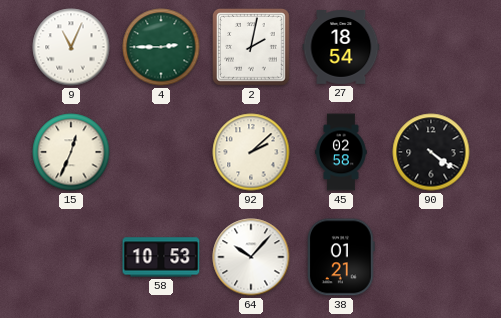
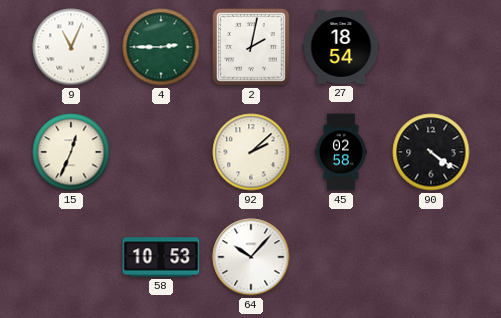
38: 01:21 -> none
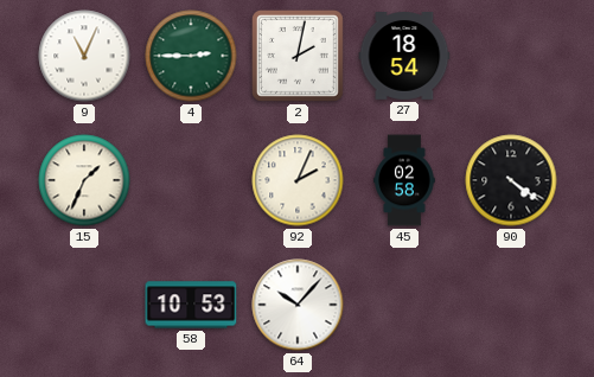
15: 12:34 -> 1:34
92: 2:08 -> 2:04
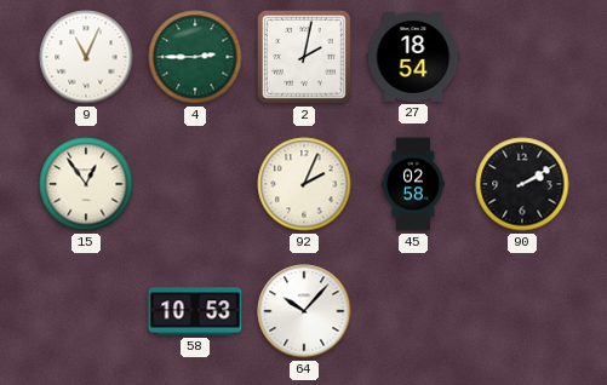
15: 1:34 -> 12:54
90: 4:21 -> 2:10
